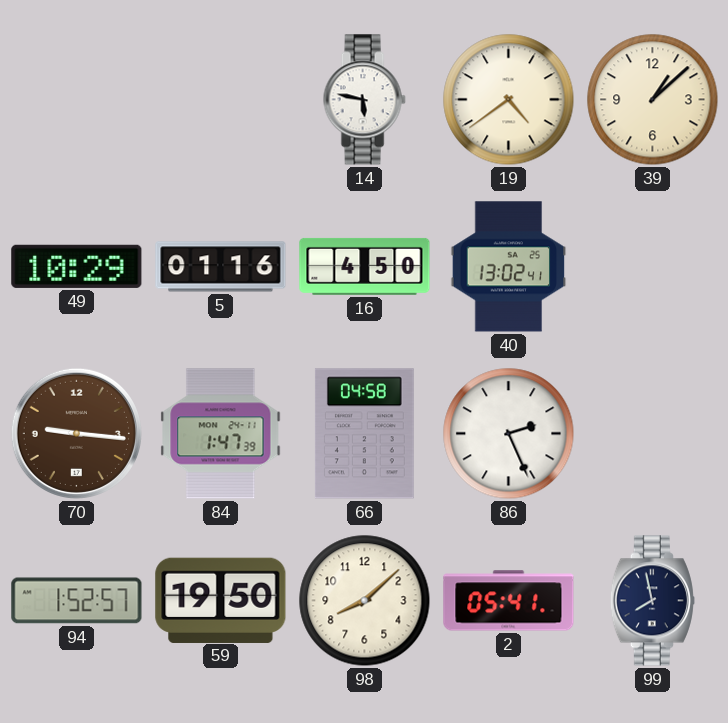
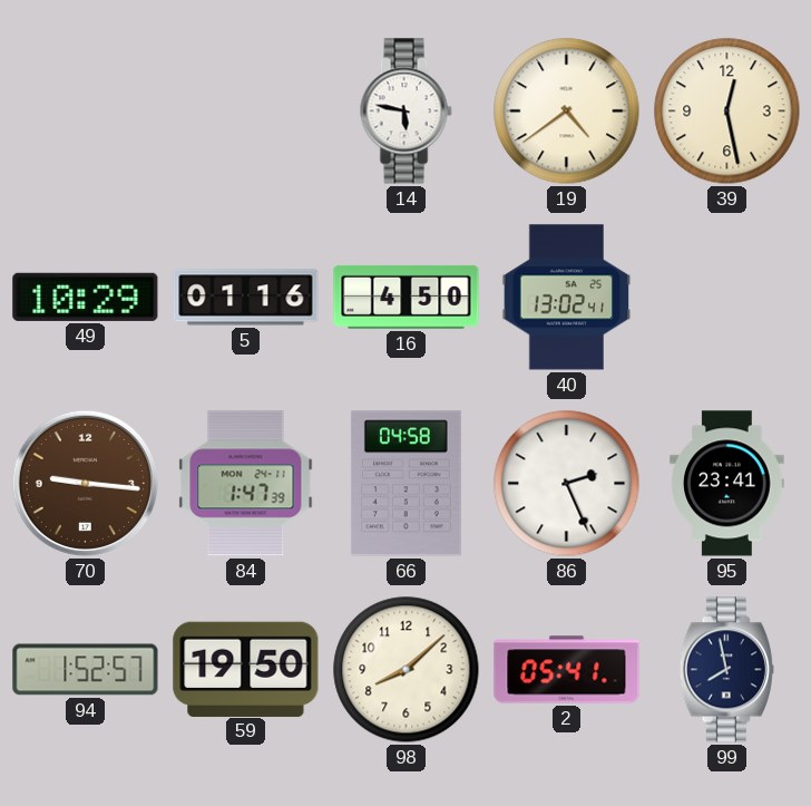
39: 1:08 -> 12:28
95: none -> 23:41
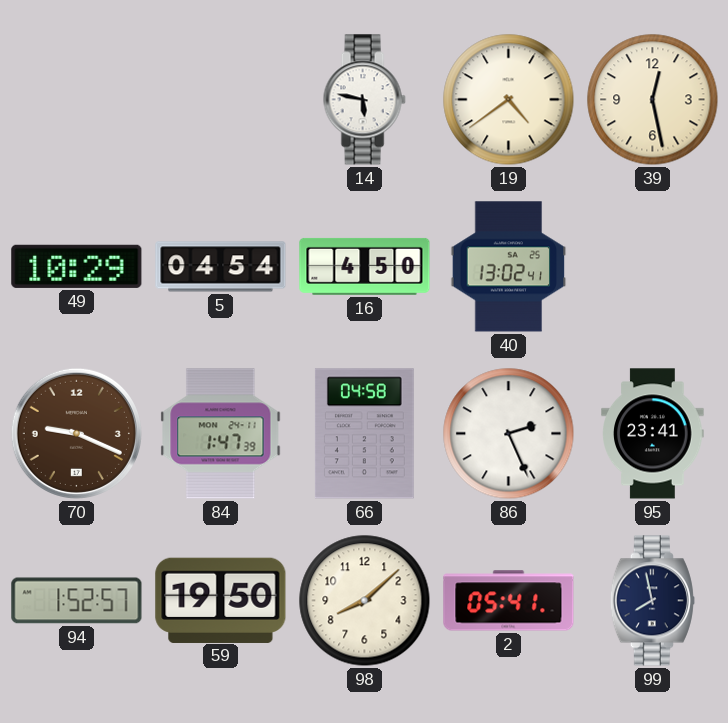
5: 01:16 -> 04:54
70: 9:16 -> 9:19
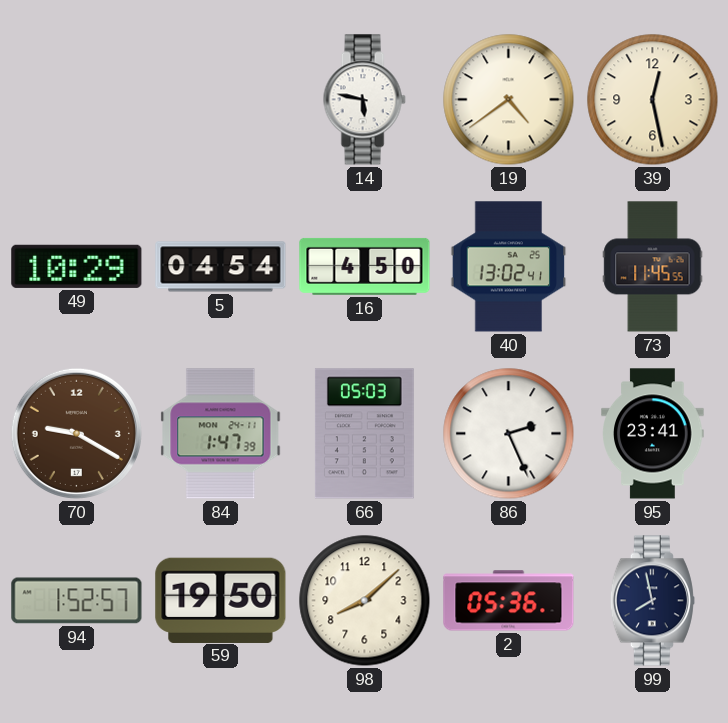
73: none -> 11:45
70: 9:19 -> 9:20
66: 04:58 -> 05:03
2: 05:41 -> 05:36
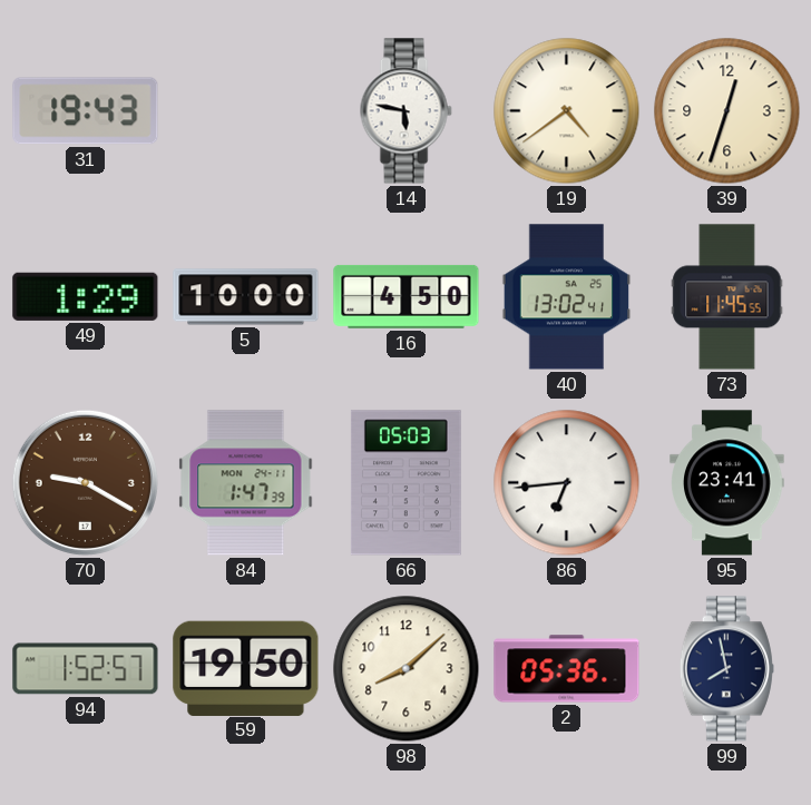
31: none -> 19:43
39: 12:28 -> 12:33
49: 10:29 -> 1:29
5: 04:54 -> 10:00
86: 2:26 -> 6:44
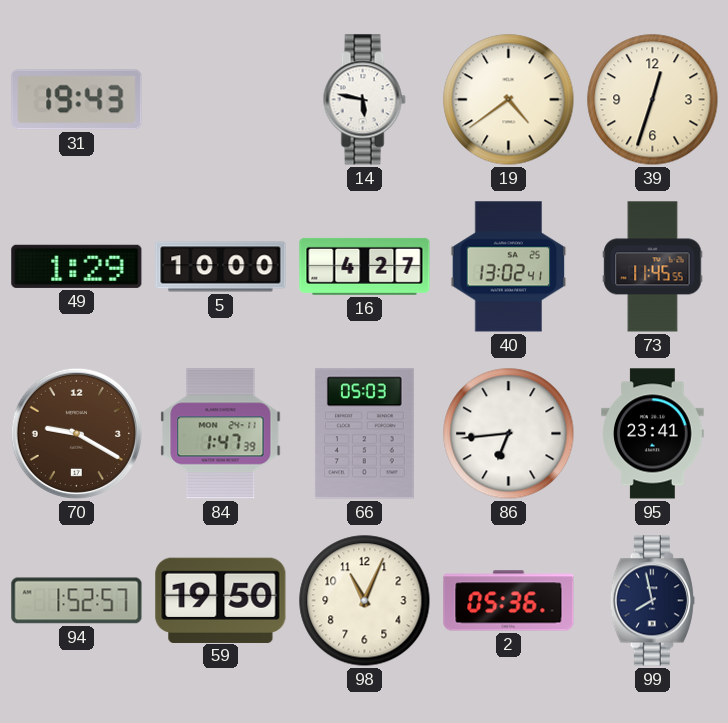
16: 4:50 -> 4:27
98: 8:08 -> 11:04
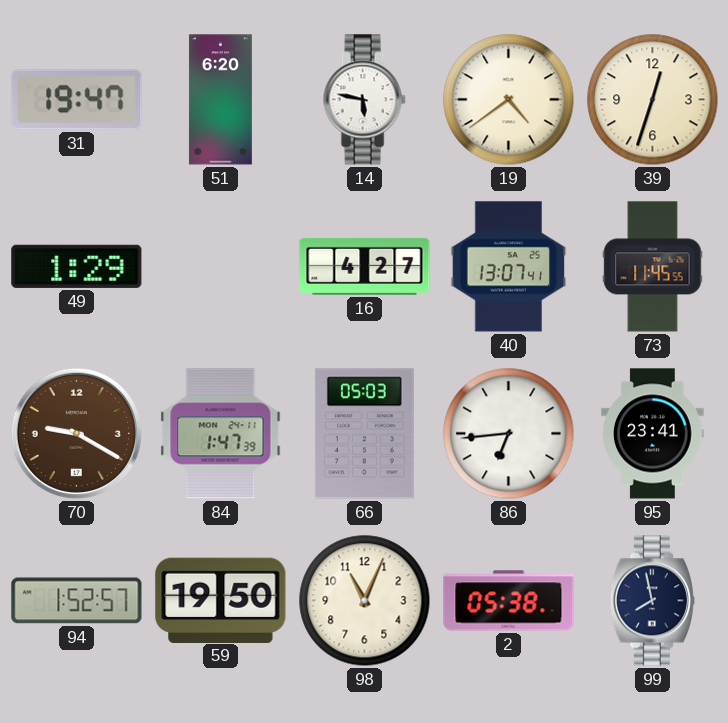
31: 19:43 -> 19:47
51: none -> 6:20
5: 10:00 -> none
40: 13:02 -> 13:07
2: 05:36 -> 05:38
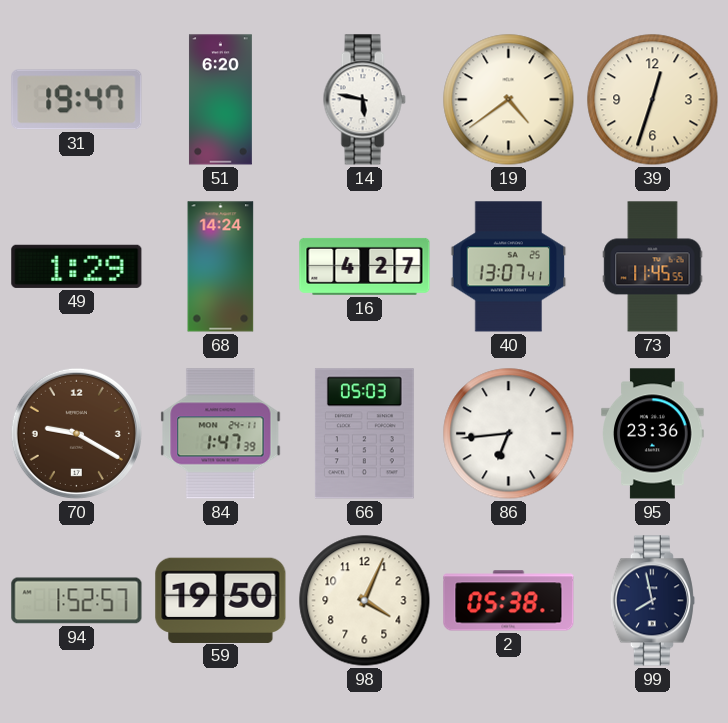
68: none -> 14:24
95: 23:41 -> 23:36
98: 11:04 -> 4:04
